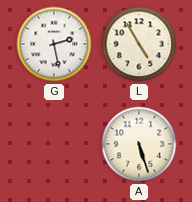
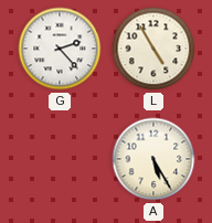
G: 2:28 -> 2:23
A: 5:27 -> 5:25
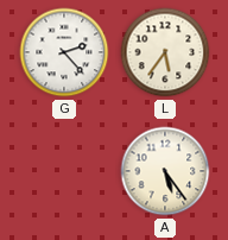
L: 4:55 -> 5:36
A: 5:25 -> 5:24
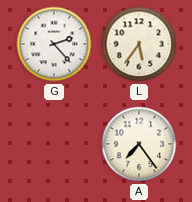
A: 5:24 -> 7:24
